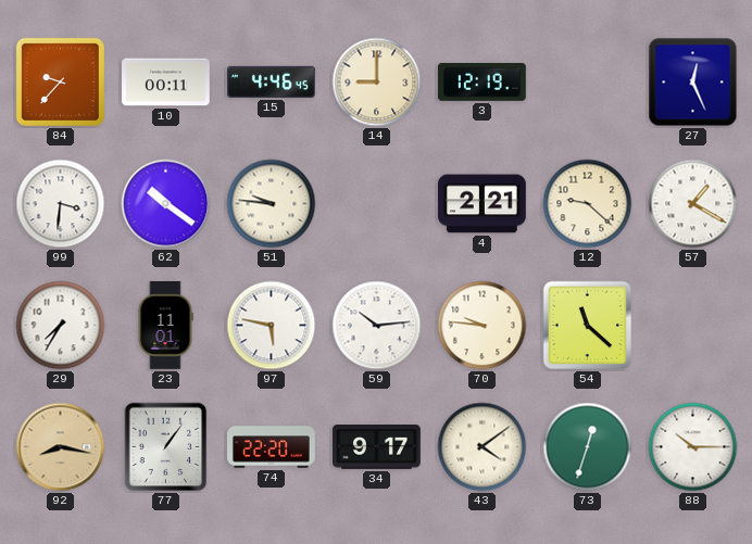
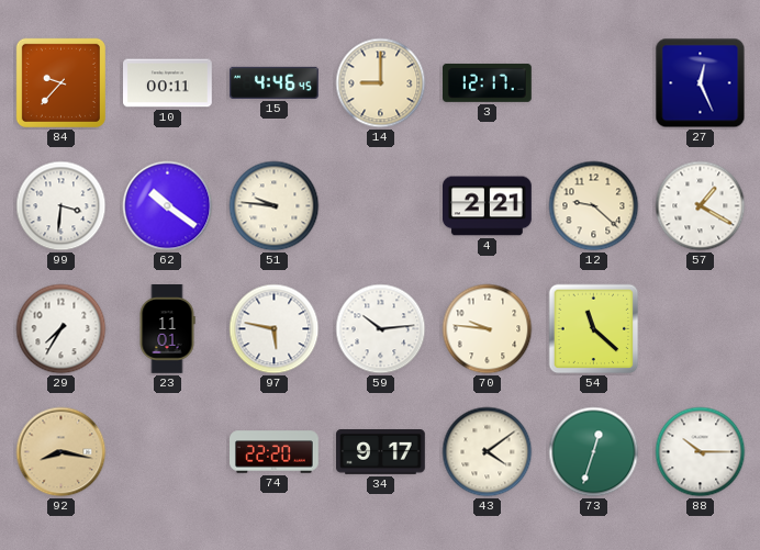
3: 12:19 -> 12:17
77: 1:06 -> none
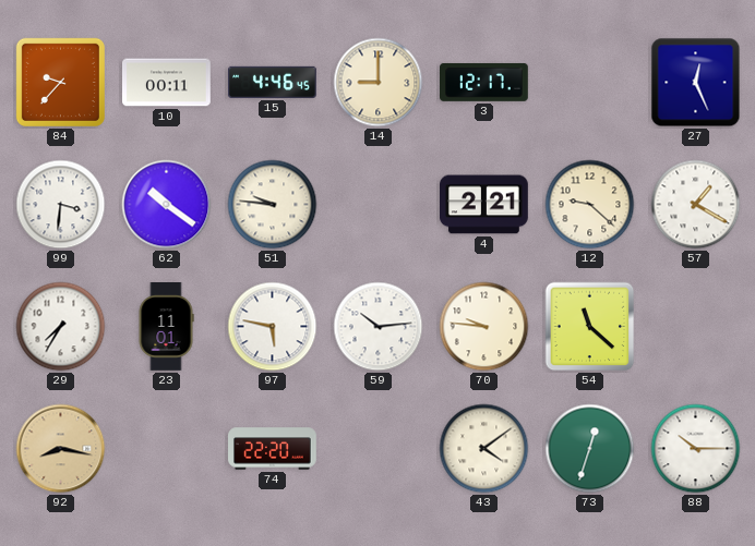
34: 9:17 -> none
